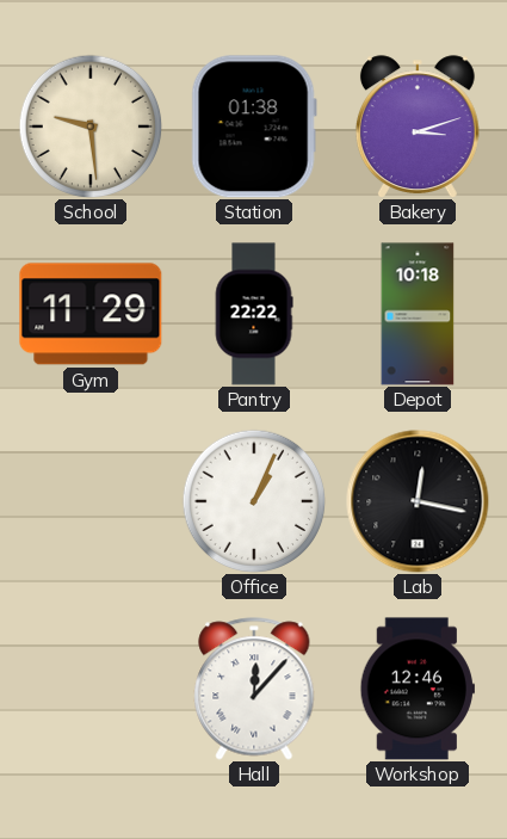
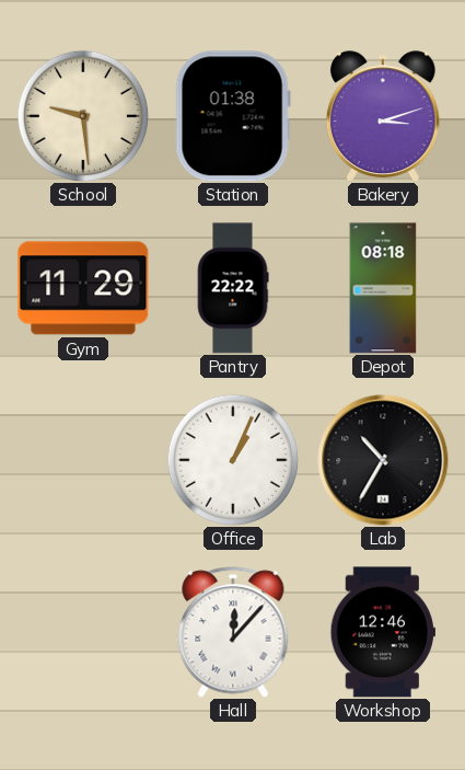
Depot: 10:18 -> 08:18
Lab: 12:17 -> 10:35
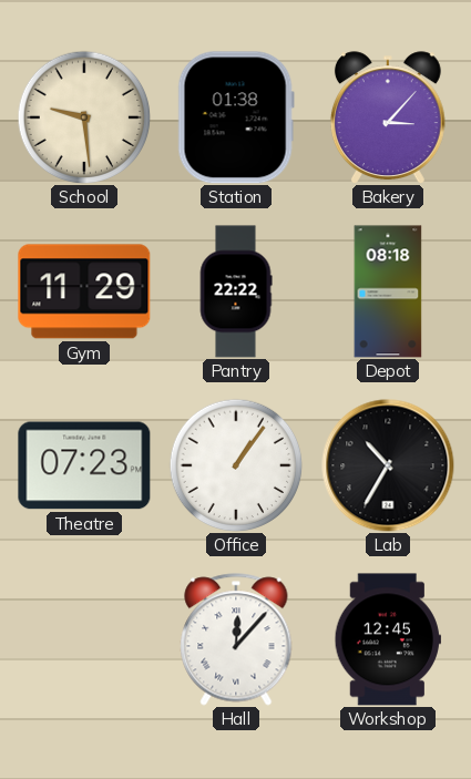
Bakery: 3:12 -> 3:07
Theatre: none -> 07:23
Office: 1:04 -> 1:06
Workshop: 12:46 -> 12:45
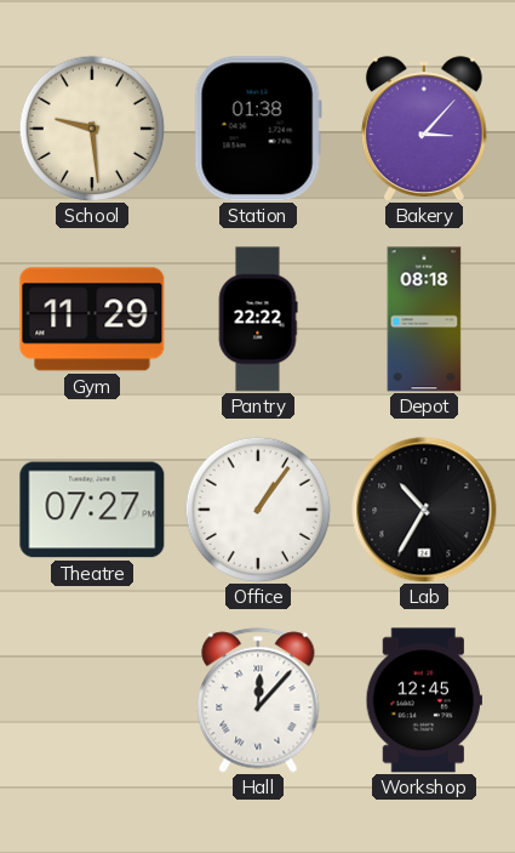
Theatre: 07:23 -> 07:27
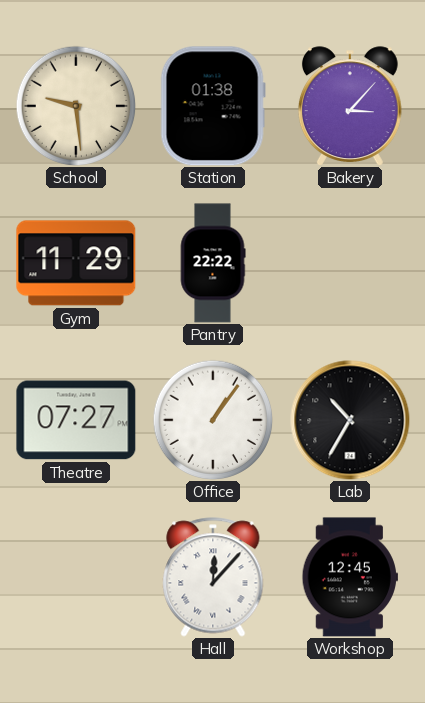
Depot: 08:18 -> none
